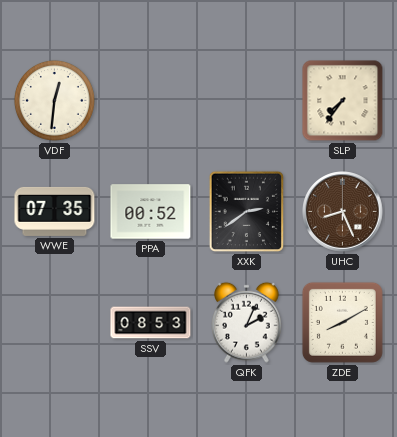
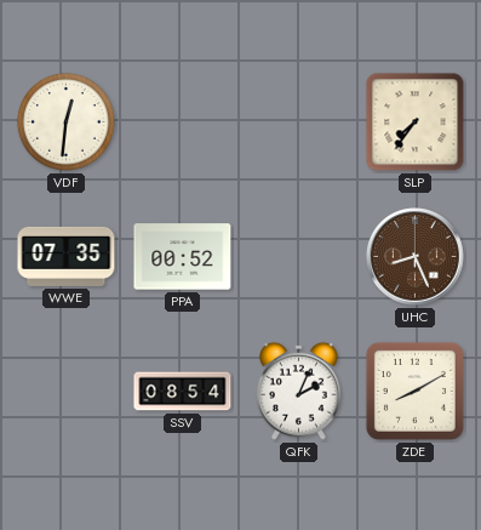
XXK: 2:39 -> none
SSV: 08:53 -> 08:54
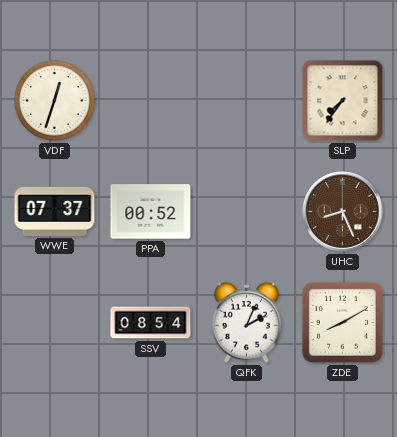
VDF: 12:31 -> 12:33
WWE: 07:35 -> 07:37
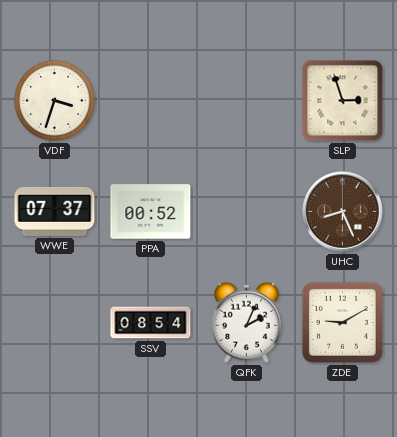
VDF: 12:33 -> 3:33
SLP: 7:36 -> 2:57
ZDE: 8:10 -> 9:10
